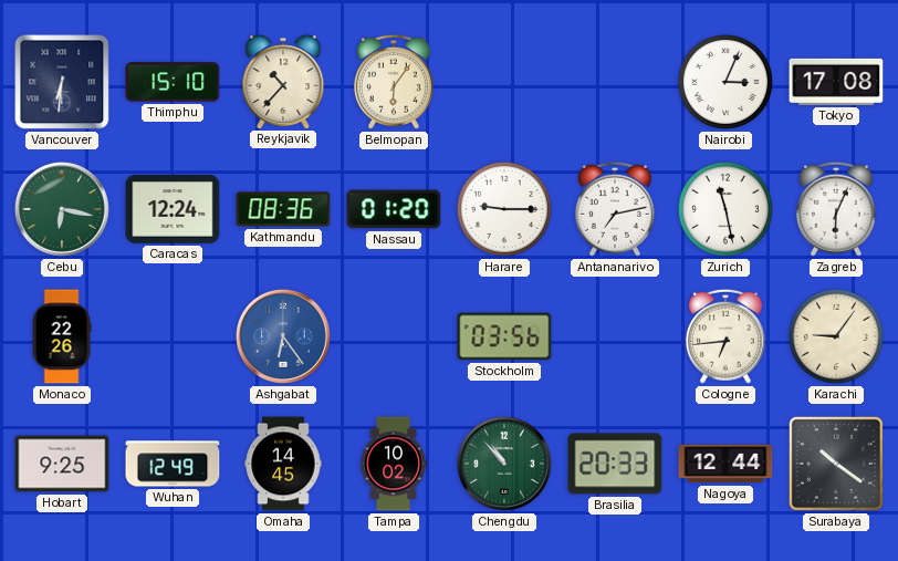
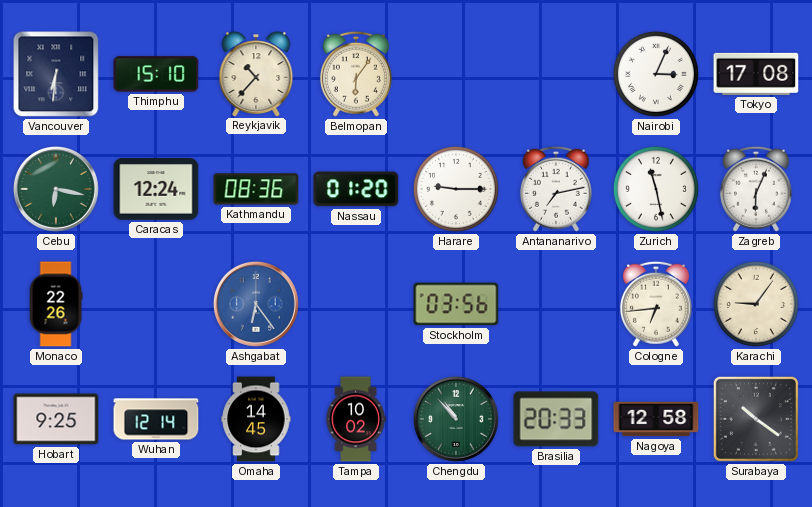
Wuhan: 12:49 -> 12:14
Nagoya: 12:44 -> 12:58
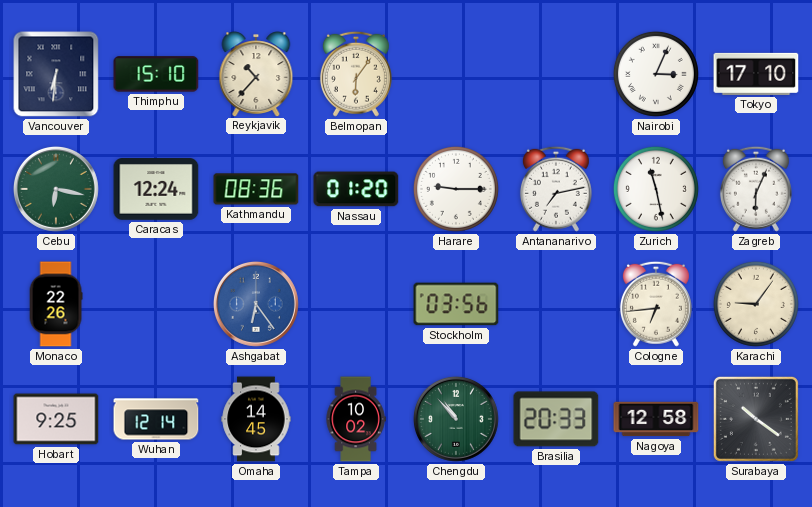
Tokyo: 17:08 -> 17:10
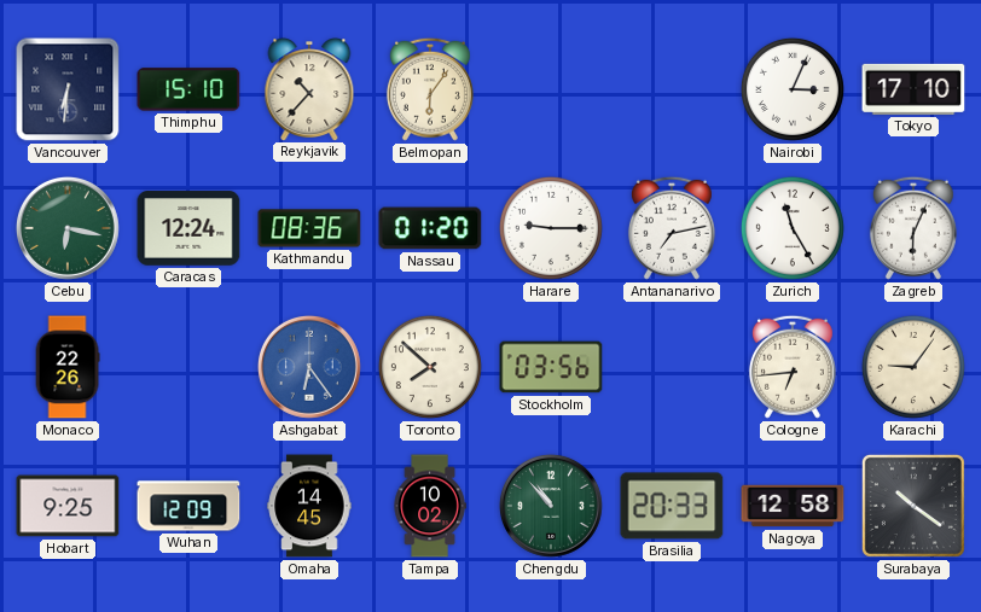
Zurich: 11:28 -> 11:25
Toronto: none -> 7:52
Wuhan: 12:14 -> 12:09
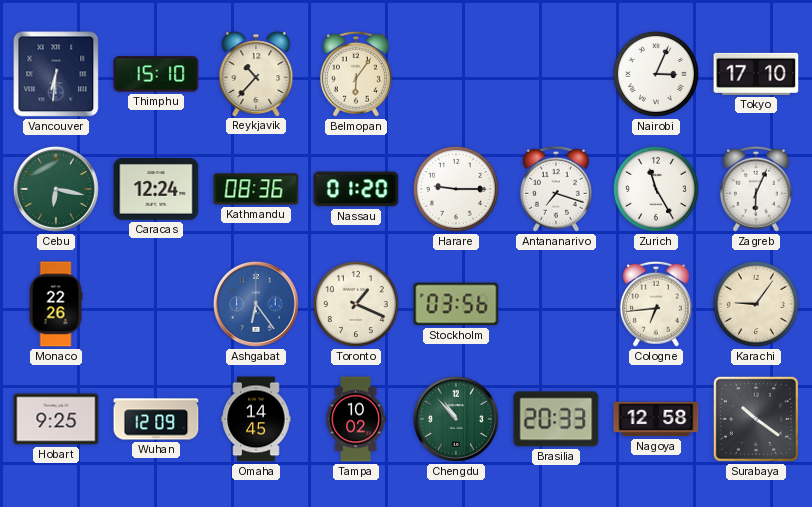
Antananarivo: 7:13 -> 7:18
Toronto: 7:52 -> 1:19
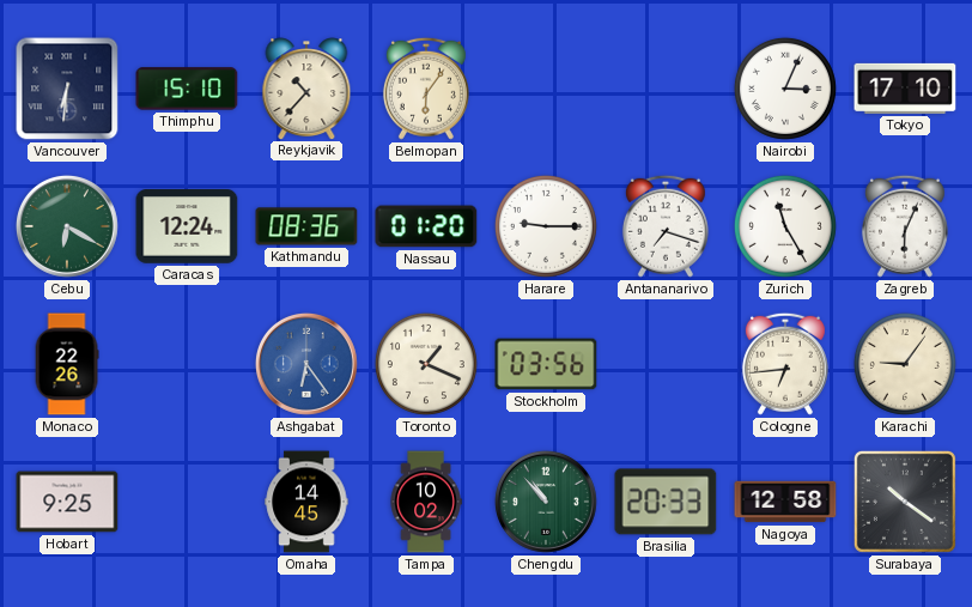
Cebu: 6:17 -> 6:20
Wuhan: 12:09 -> none
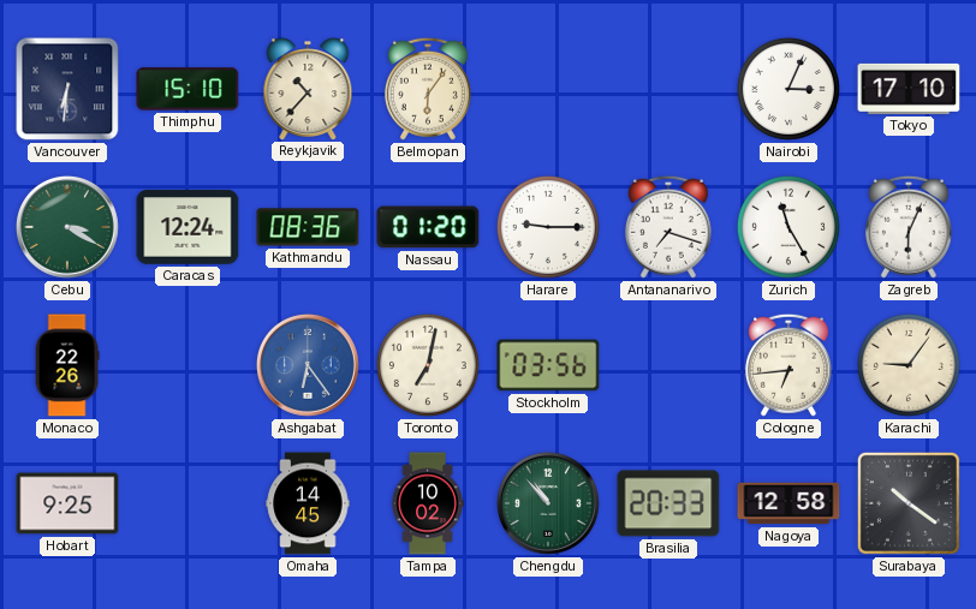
Cebu: 6:20 -> 3:20
Toronto: 1:19 -> 7:02
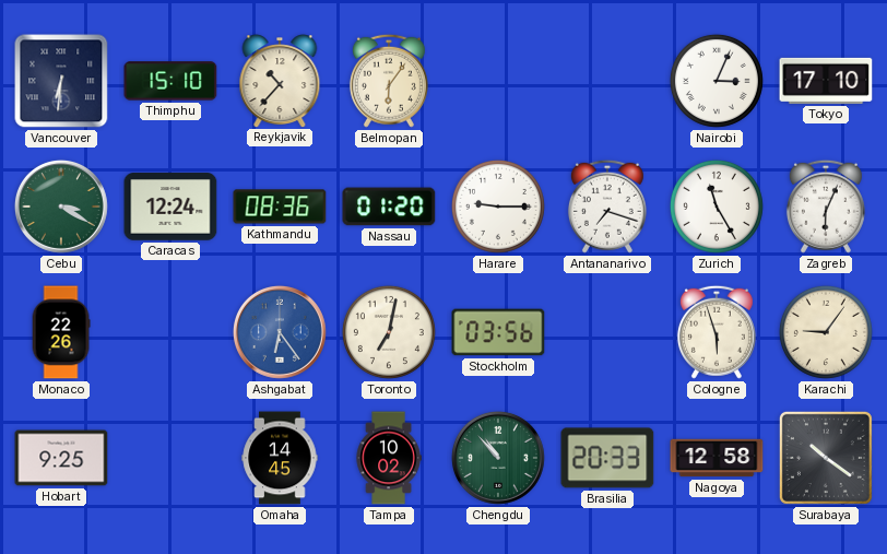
Cologne: 6:44 -> 5:57
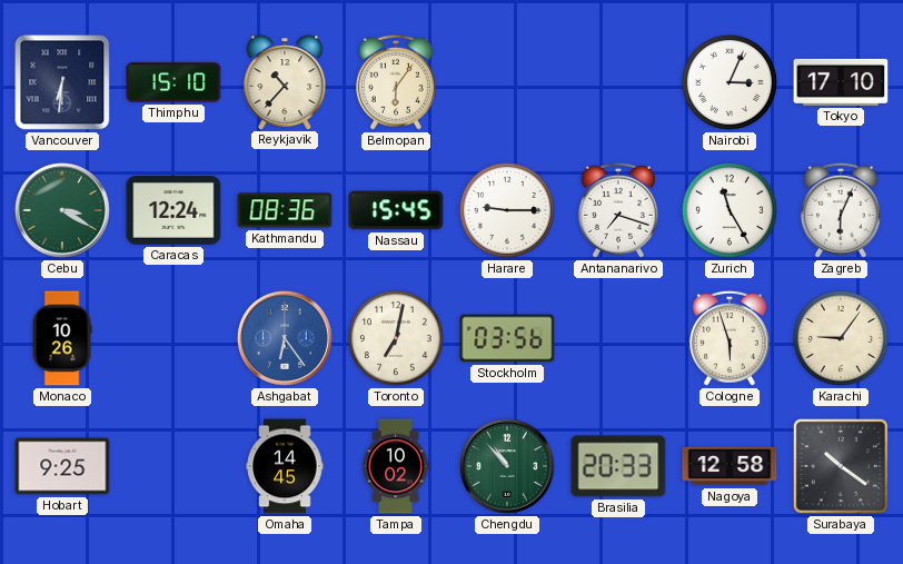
Nassau: 01:20 -> 15:45
Monaco: 22:26 -> 10:26
